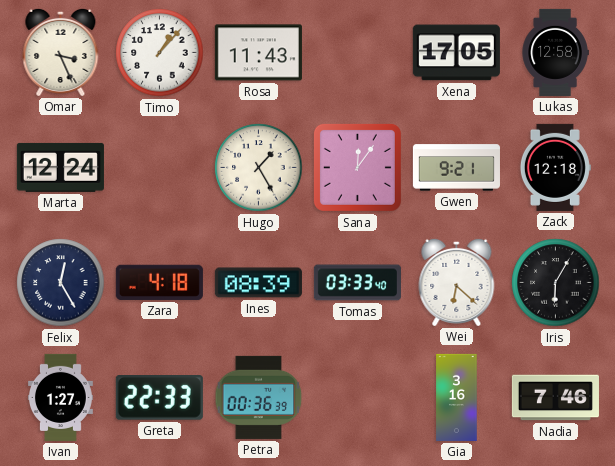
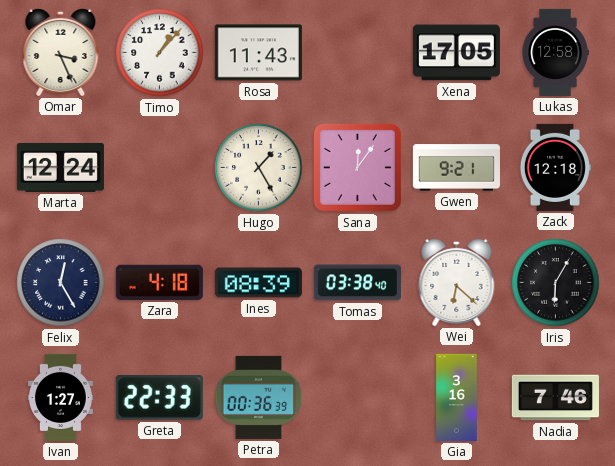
Tomas: 03:33 -> 03:38
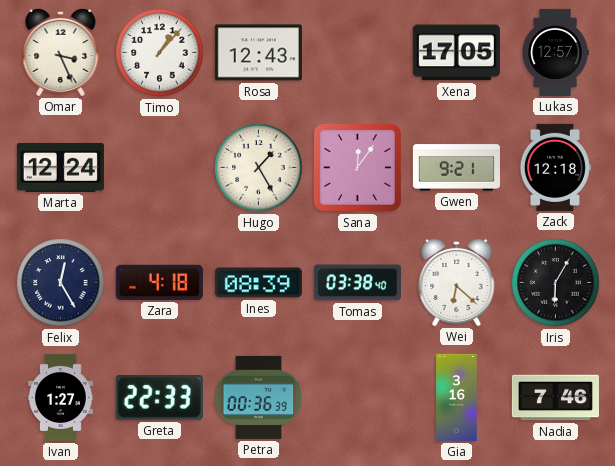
Rosa: 11:43 -> 12:43
Lukas: 12:58 -> 12:57
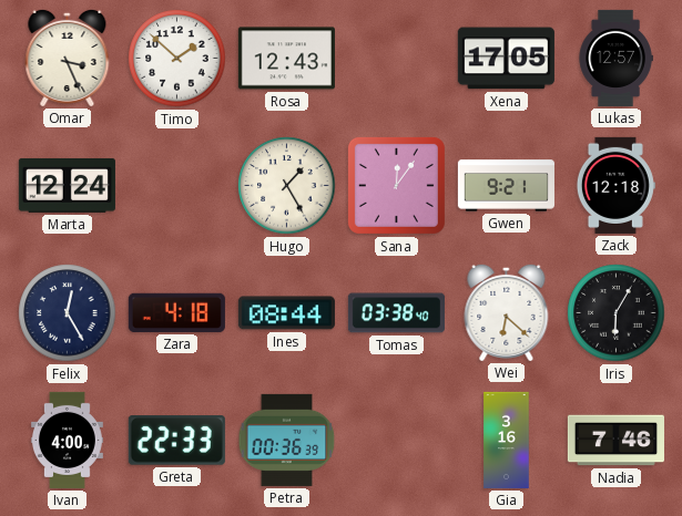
Timo: 1:07 -> 1:52
Ines: 08:39 -> 08:44
Ivan: 1:27 -> 4:00
